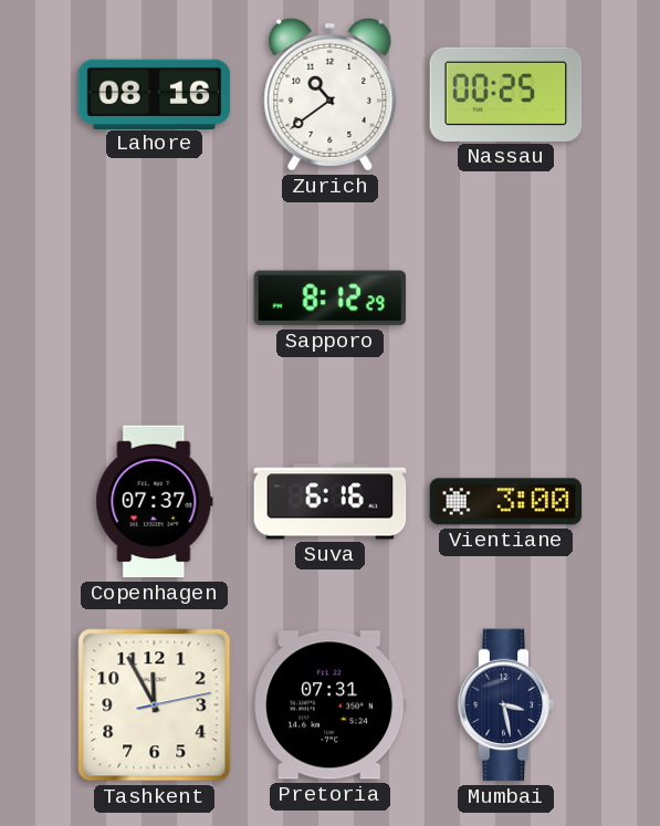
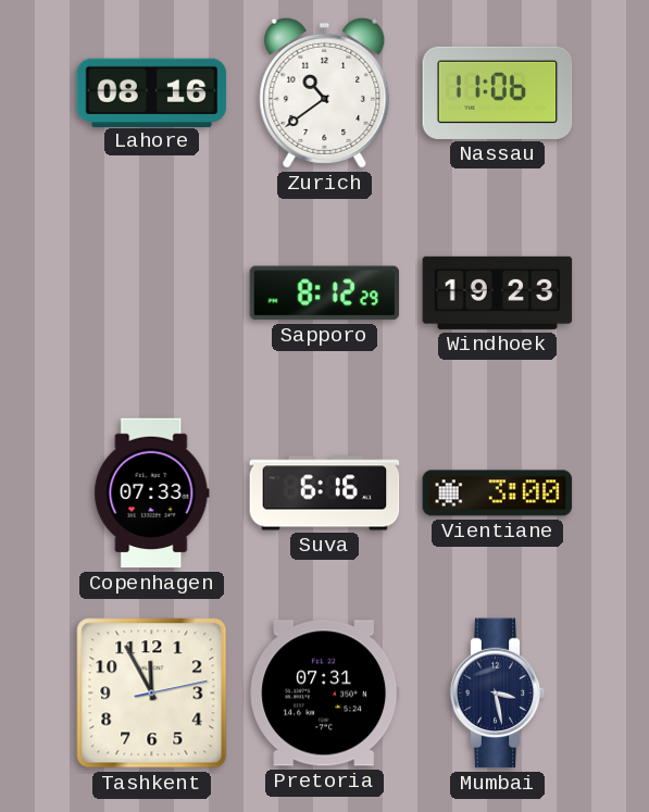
Nassau: 00:25 -> 11:06
Windhoek: none -> 19:23
Copenhagen: 07:37 -> 07:33
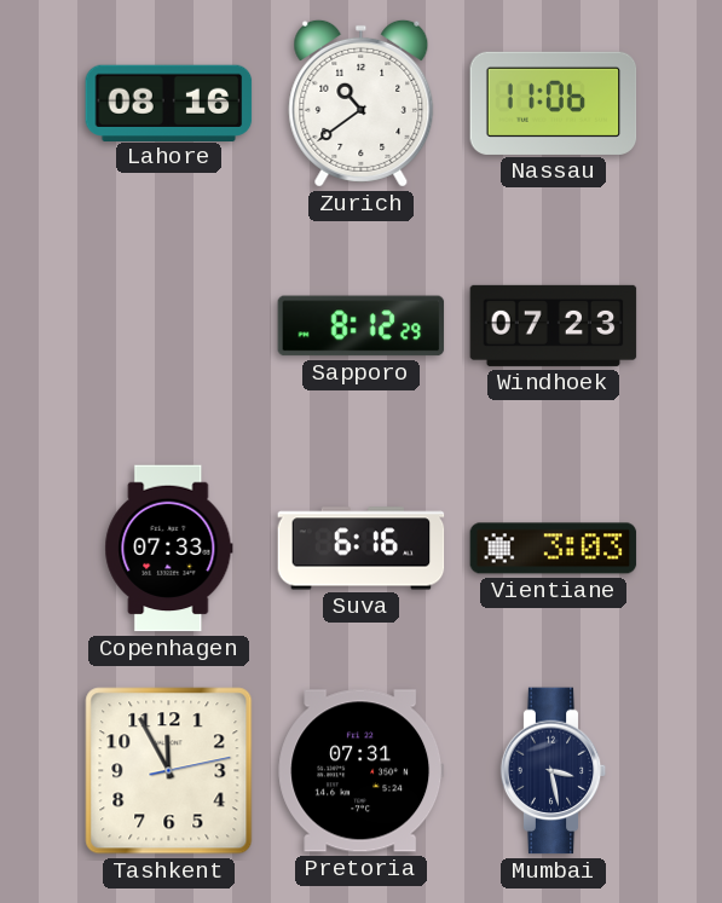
Windhoek: 19:23 -> 07:23
Vientiane: 3:00 -> 3:03
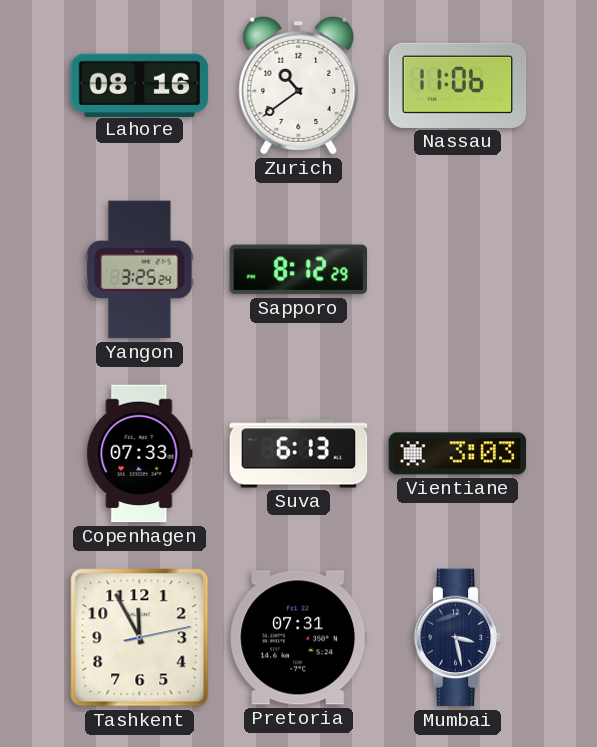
Yangon: none -> 3:25
Windhoek: 07:23 -> none
Suva: 6:16 -> 6:13
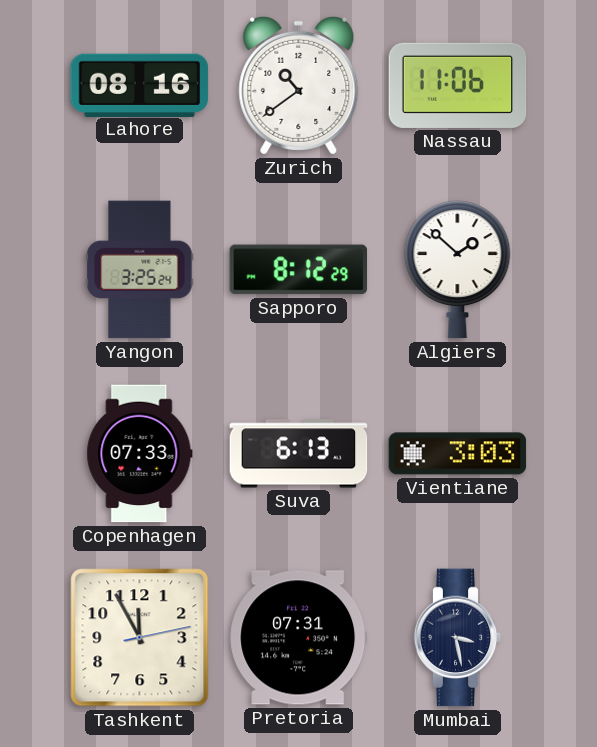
Algiers: none -> 1:52
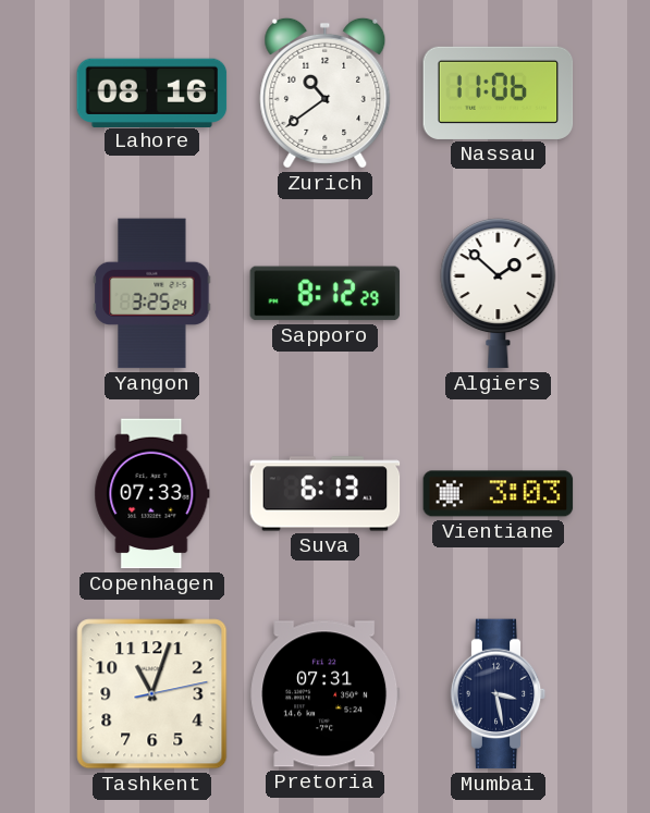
Tashkent: 11:55 -> 11:03
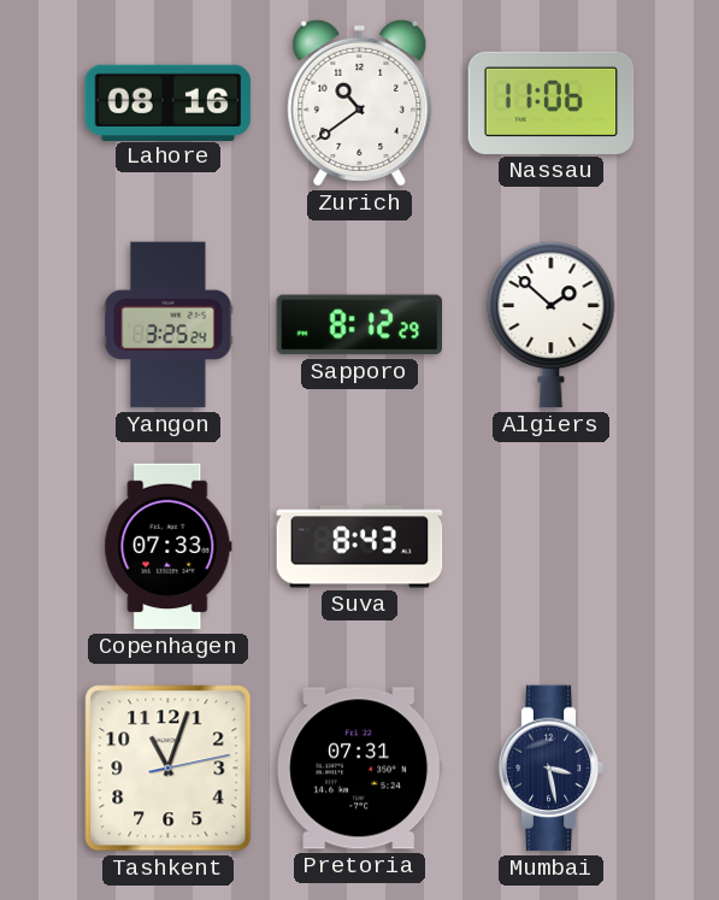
Suva: 6:13 -> 8:43
Vientiane: 3:03 -> none
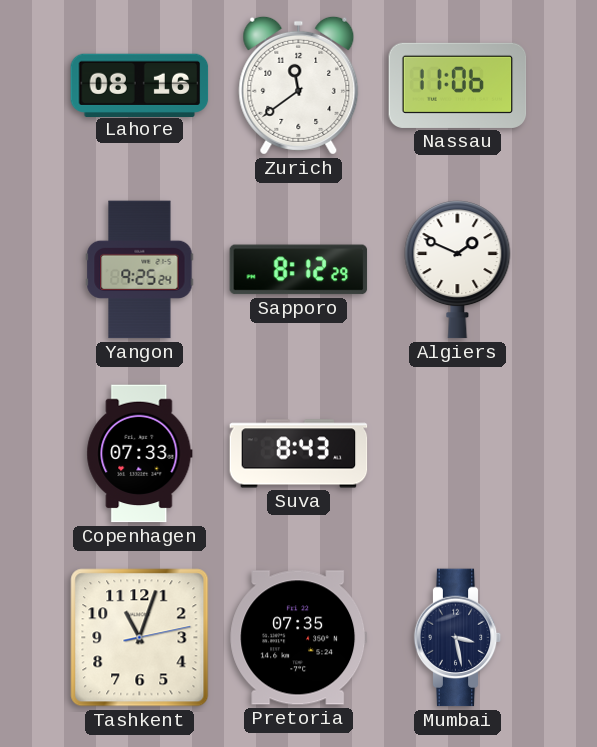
Zurich: 10:39 -> 11:39
Yangon: 3:25 -> 9:25
Algiers: 1:52 -> 1:49
Pretoria: 07:31 -> 07:35
